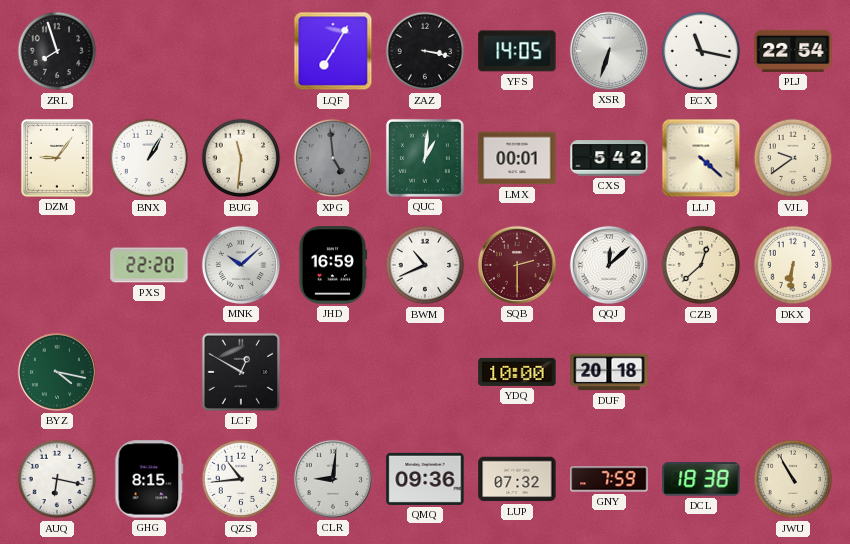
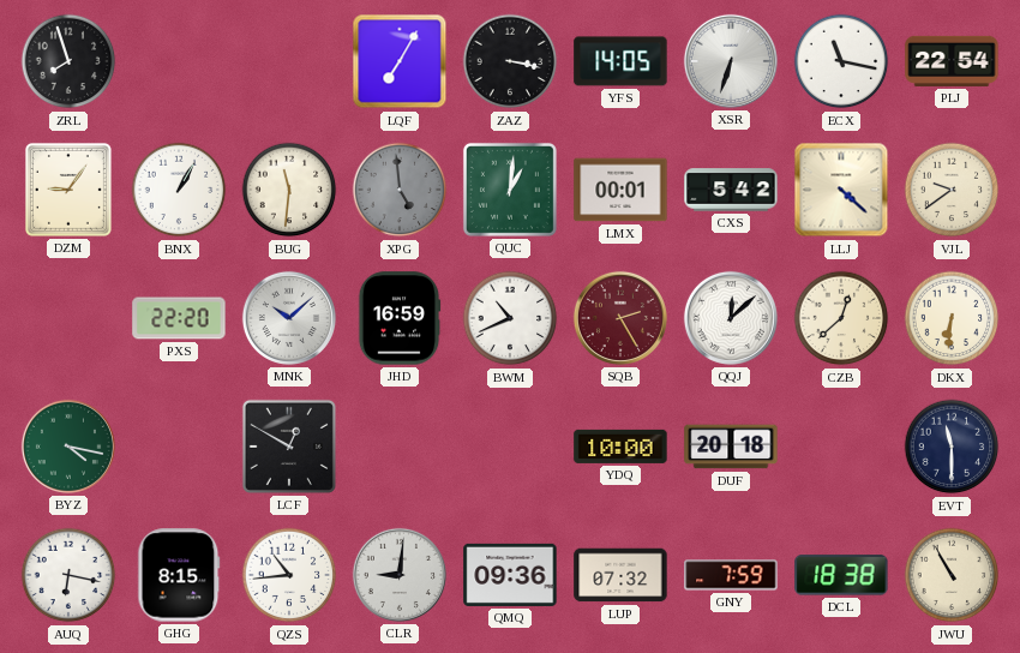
SQB: 2:30 -> 2:25
EVT: none -> 11:30
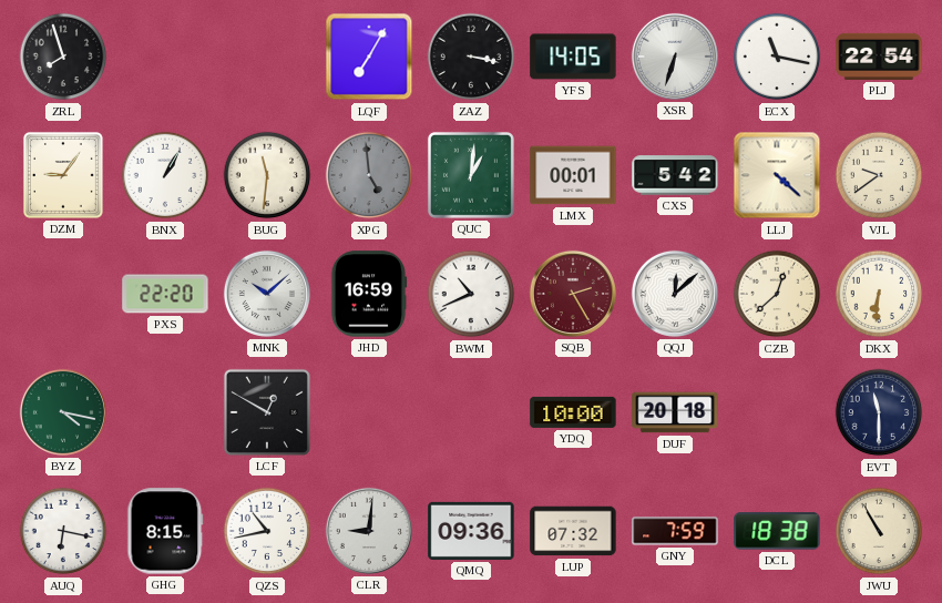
QZS: 10:44 -> 10:43
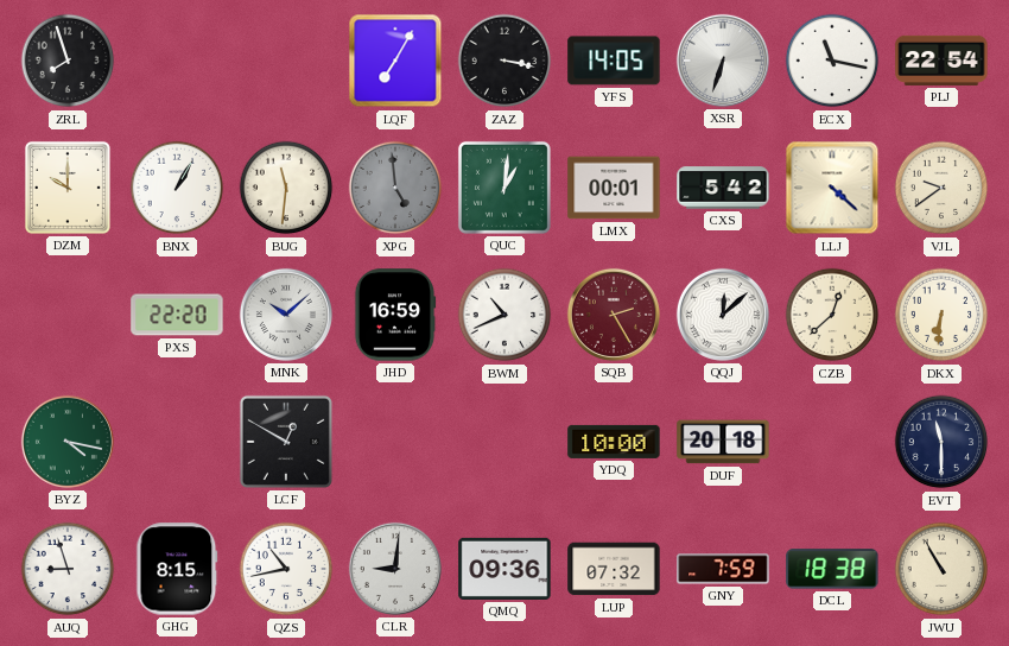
DZM: 9:06 -> 10:00
AUQ: 6:17 -> 8:57
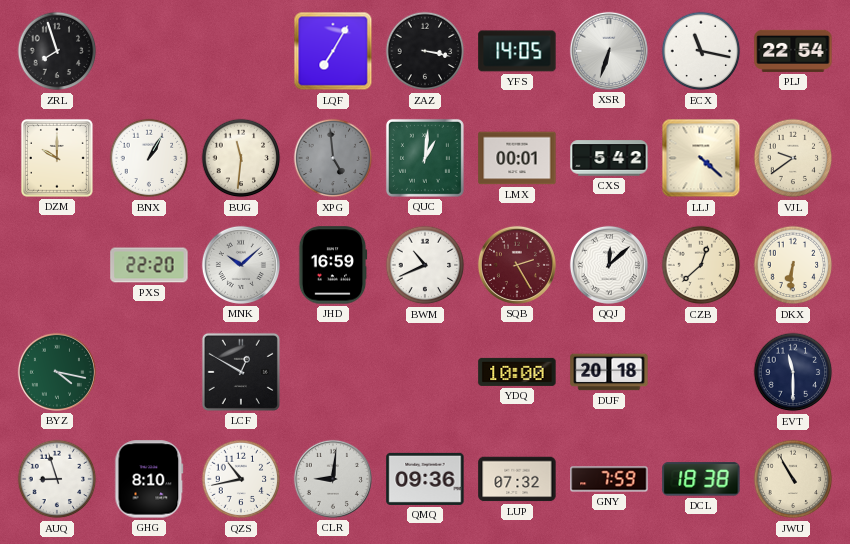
GHG: 8:15 -> 8:10
